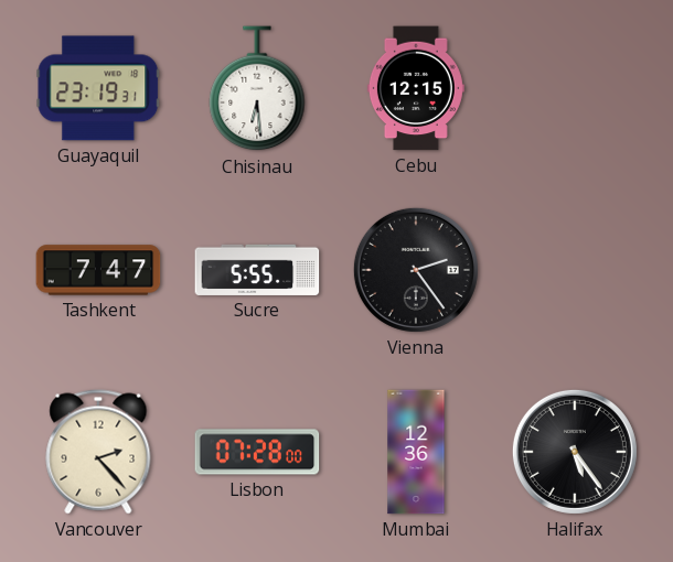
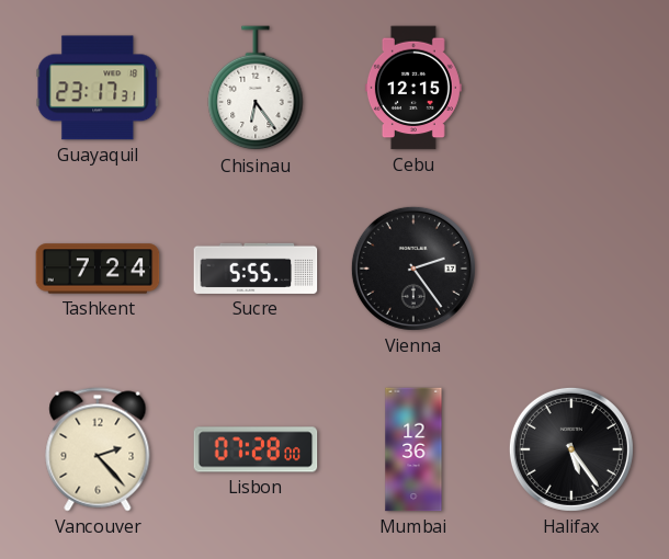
Guayaquil: 23:19 -> 23:17
Chisinau: 6:29 -> 6:24
Tashkent: 7:47 -> 7:24
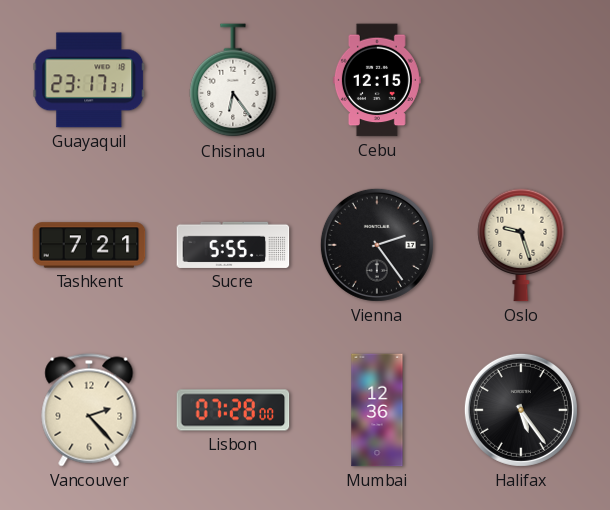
Tashkent: 7:24 -> 7:21
Oslo: none -> 9:27
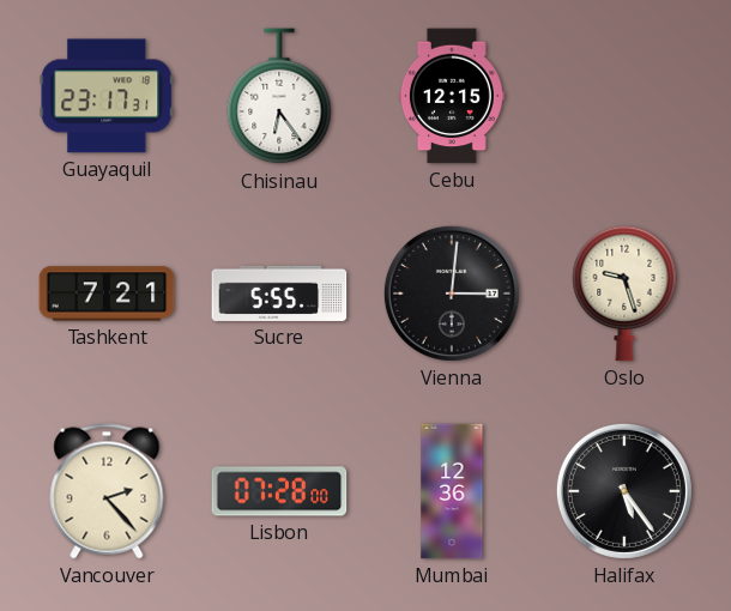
Vienna: 2:24 -> 3:01
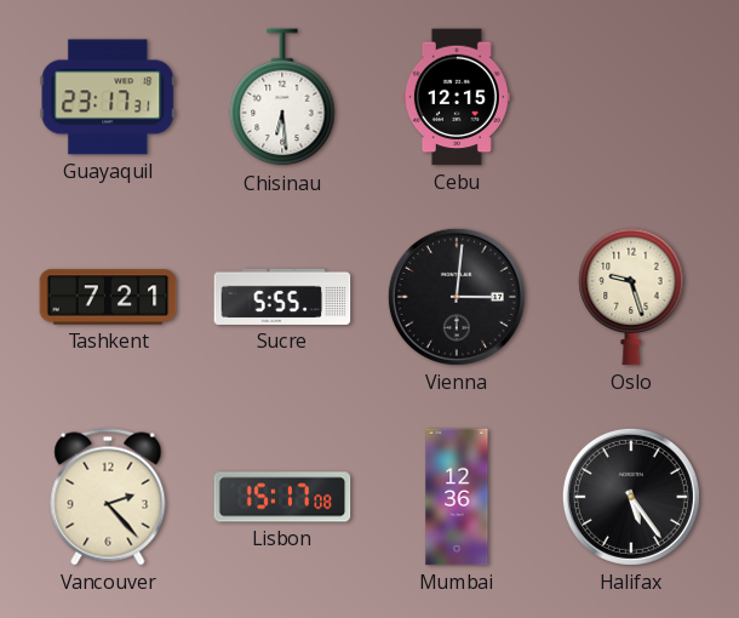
Chisinau: 6:24 -> 6:29
Lisbon: 07:28 -> 15:17
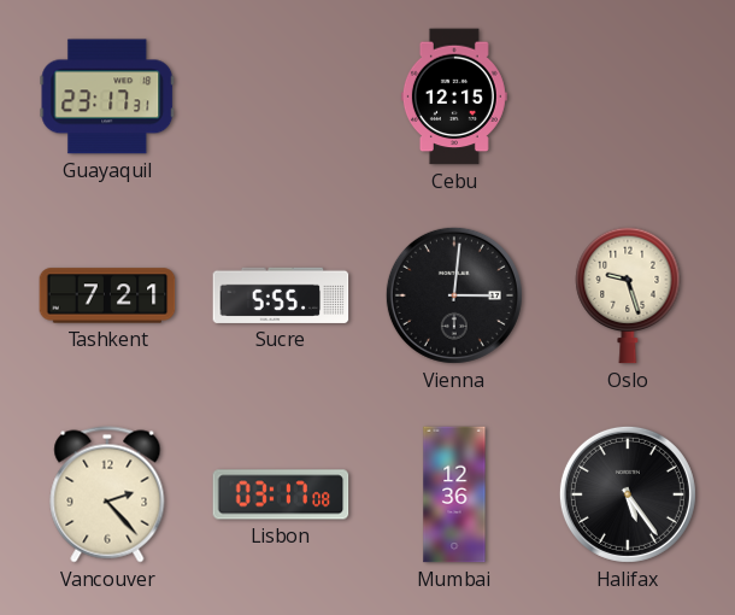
Chisinau: 6:29 -> none
Lisbon: 15:17 -> 03:17
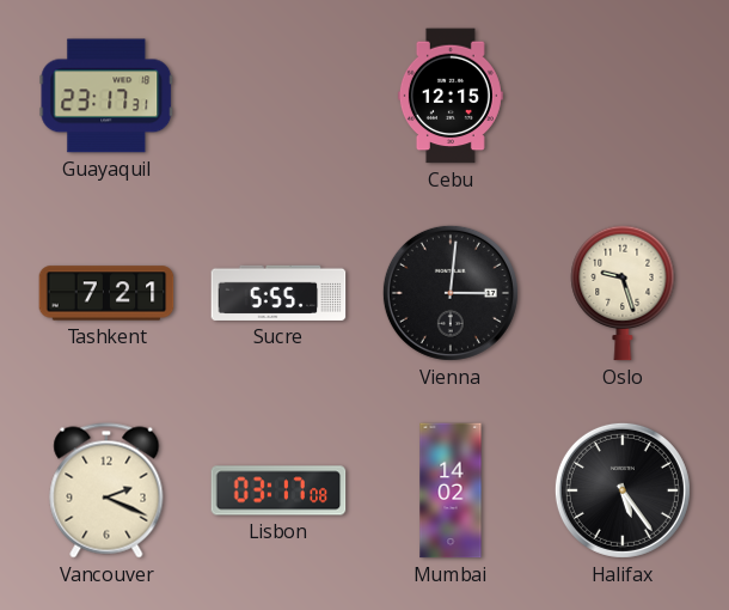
Vancouver: 2:23 -> 2:19
Mumbai: 12:36 -> 14:02
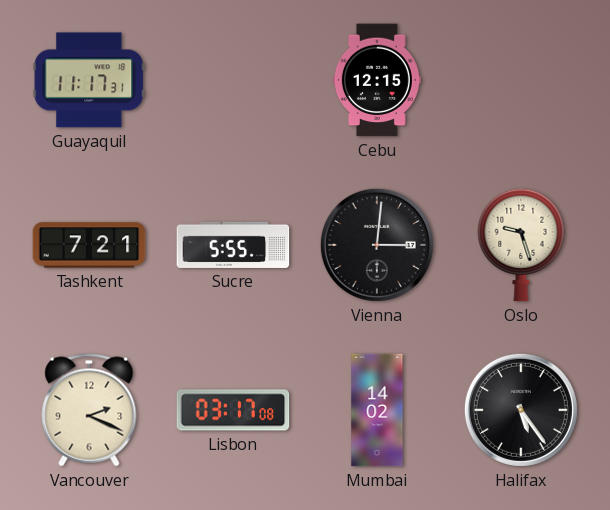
Guayaquil: 23:17 -> 11:17
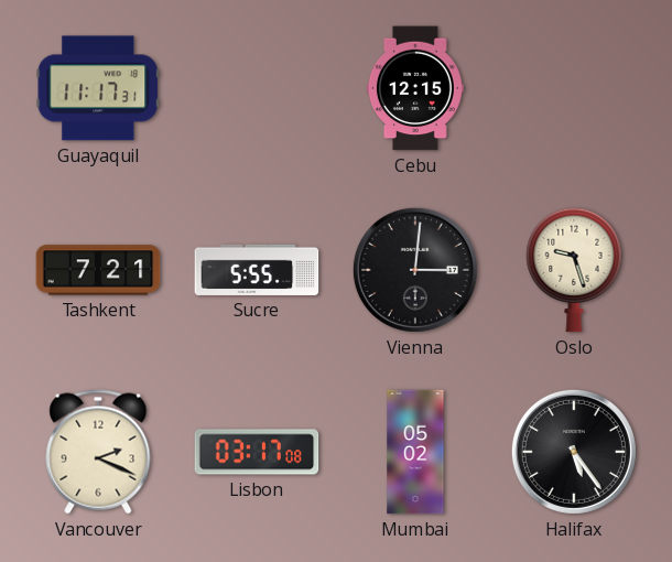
Mumbai: 14:02 -> 05:02
